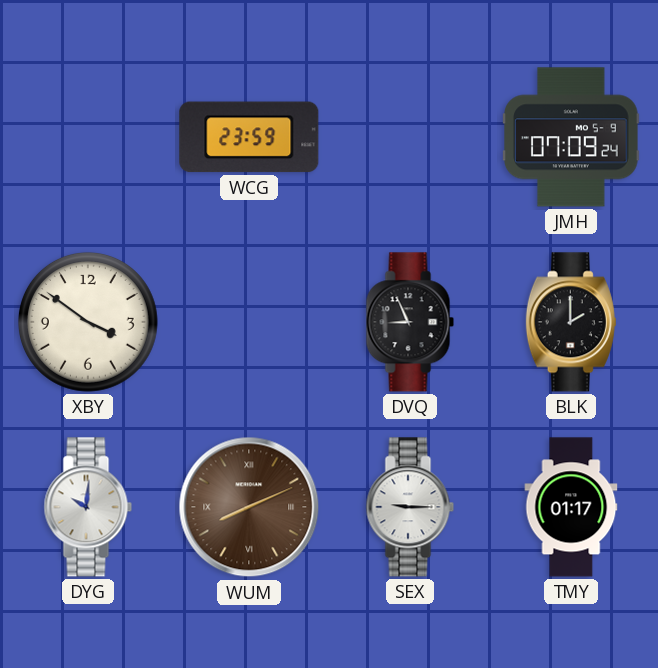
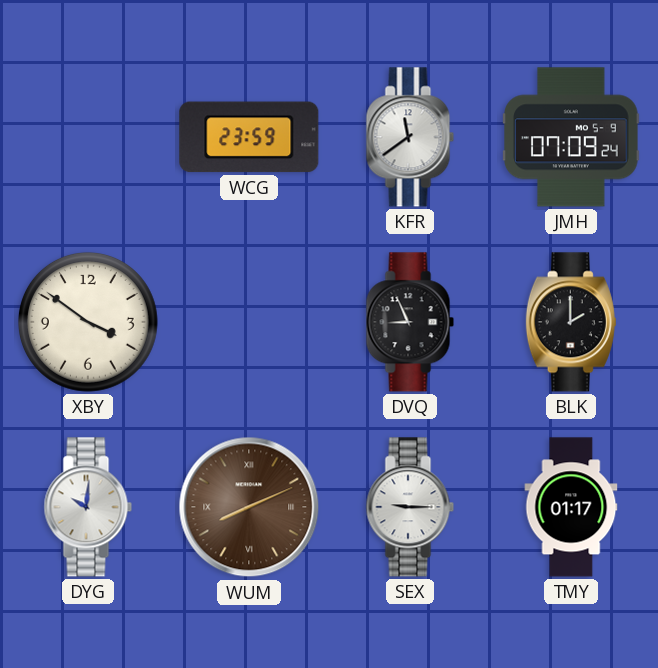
KFR: none -> 11:39
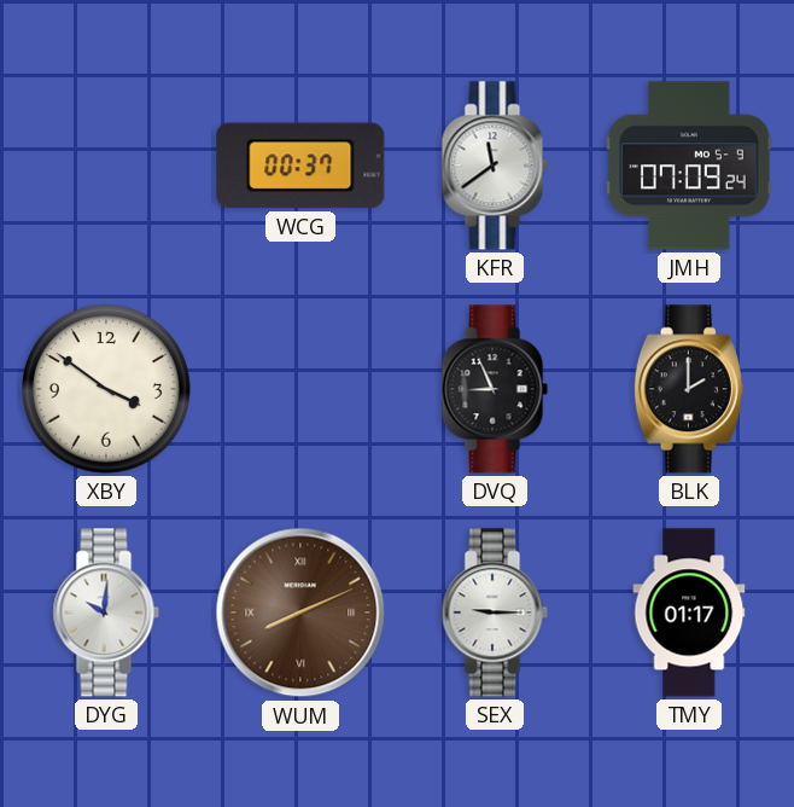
WCG: 23:59 -> 00:37
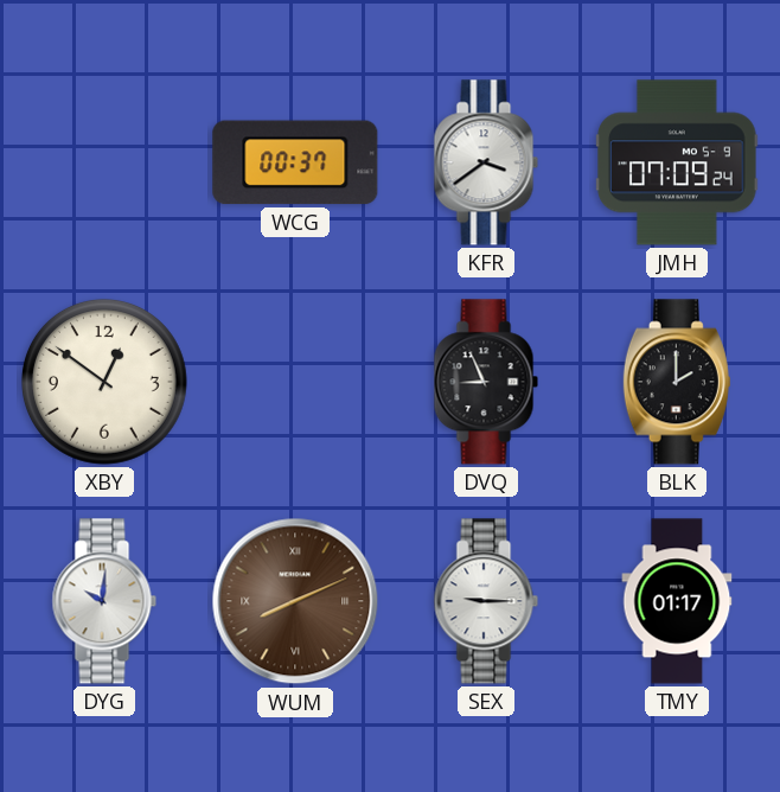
KFR: 11:39 -> 3:39
XBY: 3:51 -> 12:51
